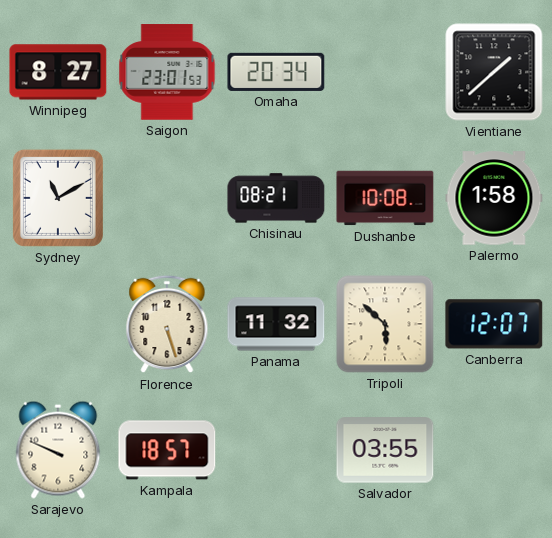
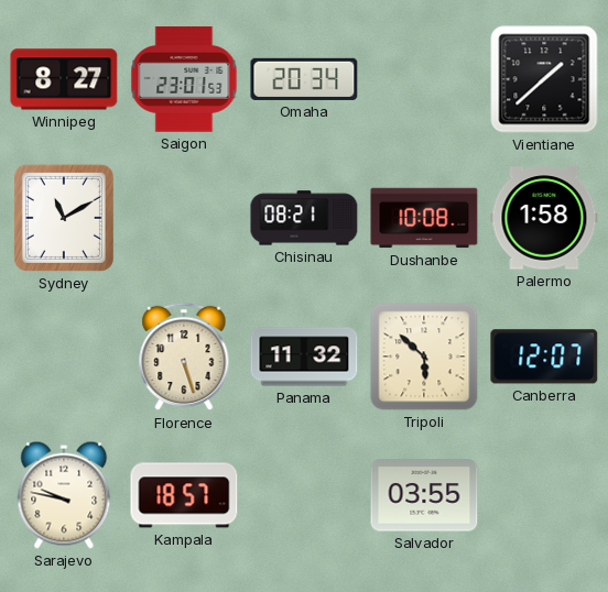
Sarajevo: 9:49 -> 9:47
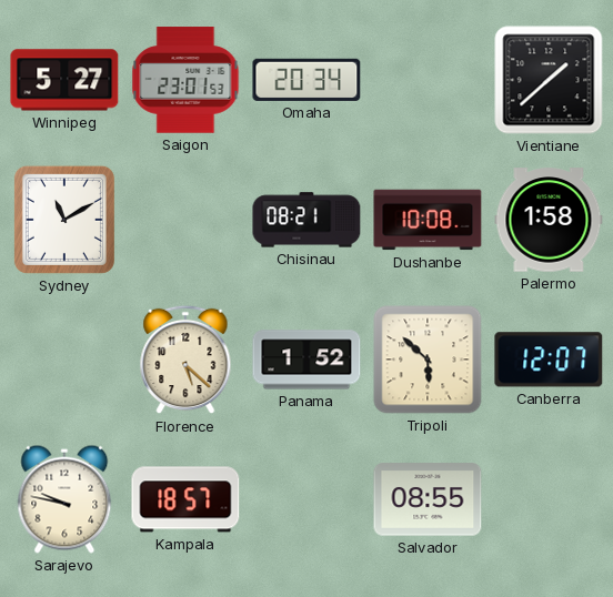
Winnipeg: 8:27 -> 5:27
Florence: 5:27 -> 5:22
Panama: 11:32 -> 1:52
Salvador: 03:55 -> 08:55
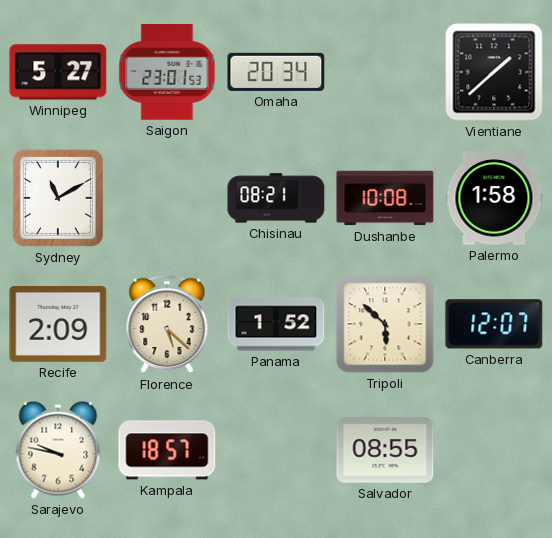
Recife: none -> 2:09
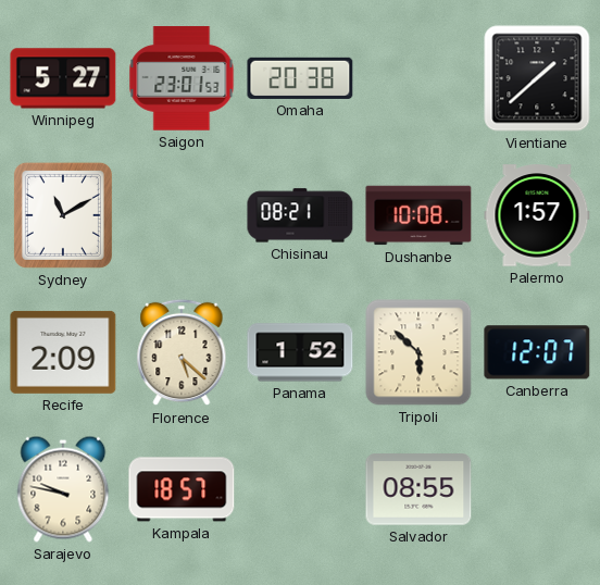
Omaha: 20:34 -> 20:38
Palermo: 1:58 -> 1:57
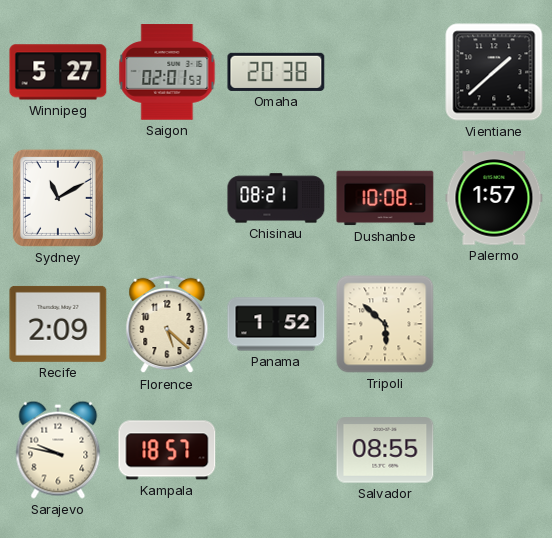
Saigon: 23:01 -> 02:01
Canberra: 12:07 -> none
